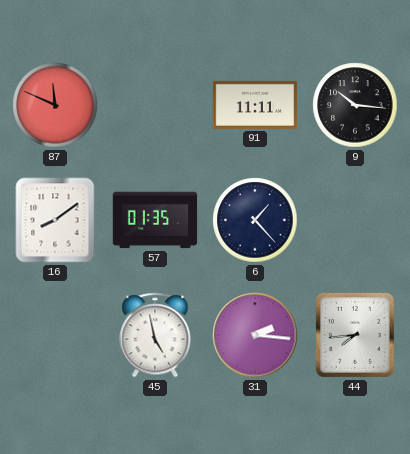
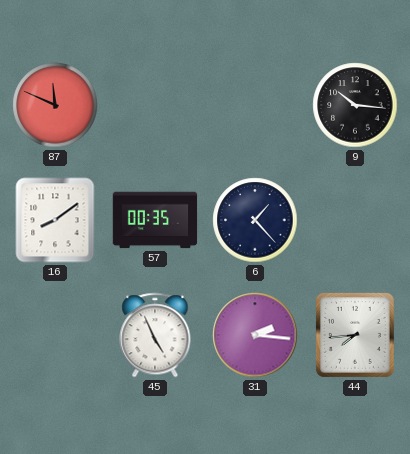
91: 11:11 -> none
57: 01:35 -> 00:35
45: 4:58 -> 4:56
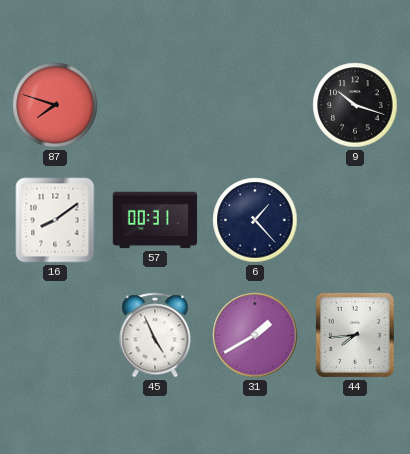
87: 11:49 -> 7:48
9: 10:16 -> 10:18
57: 00:35 -> 00:31
31: 2:16 -> 1:40
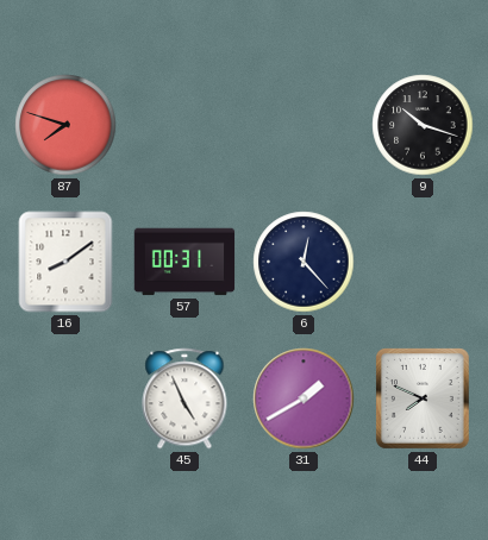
6: 1:23 -> 12:23
44: 7:44 -> 7:49
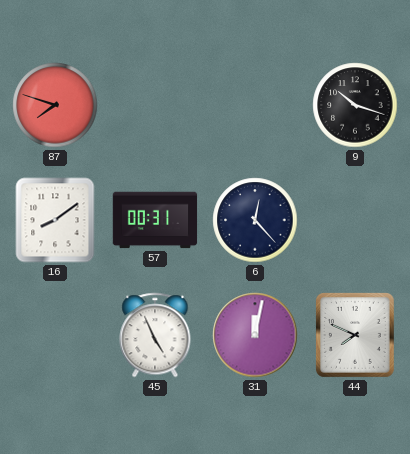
31: 1:40 -> 12:02
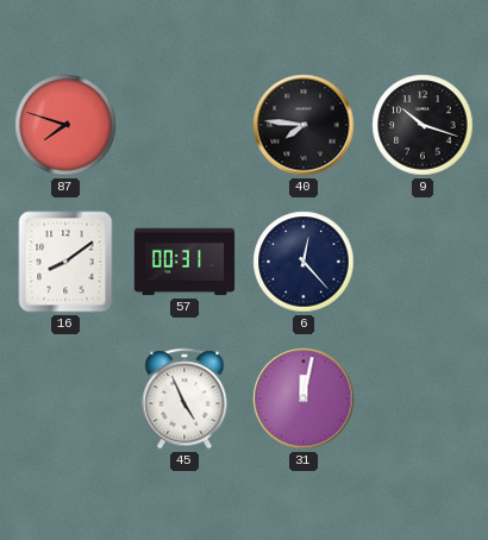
40: none -> 7:46
44: 7:49 -> none
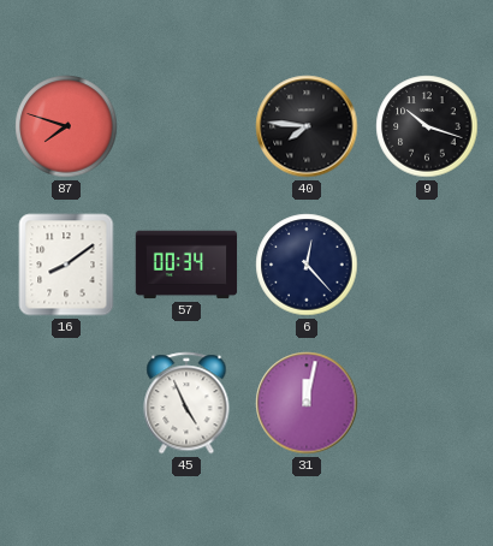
57: 00:31 -> 00:34
